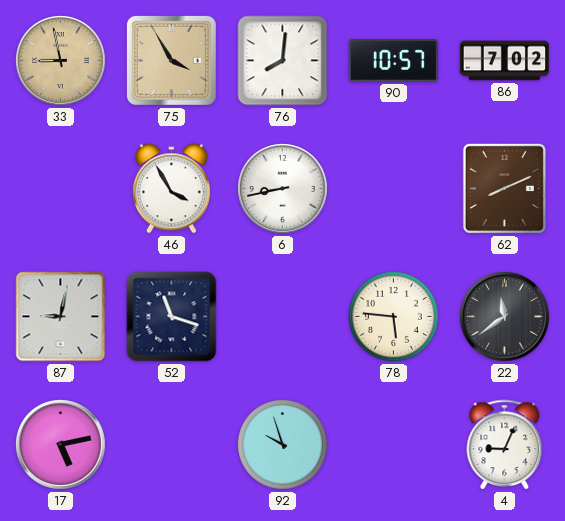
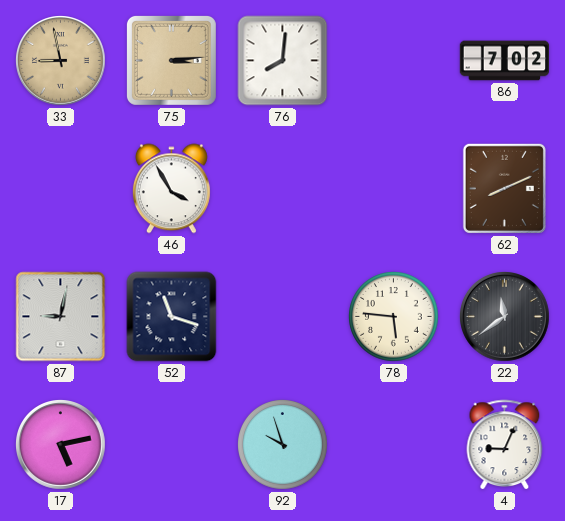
75: 3:55 -> 3:14
90: 10:57 -> none
6: 8:43 -> none
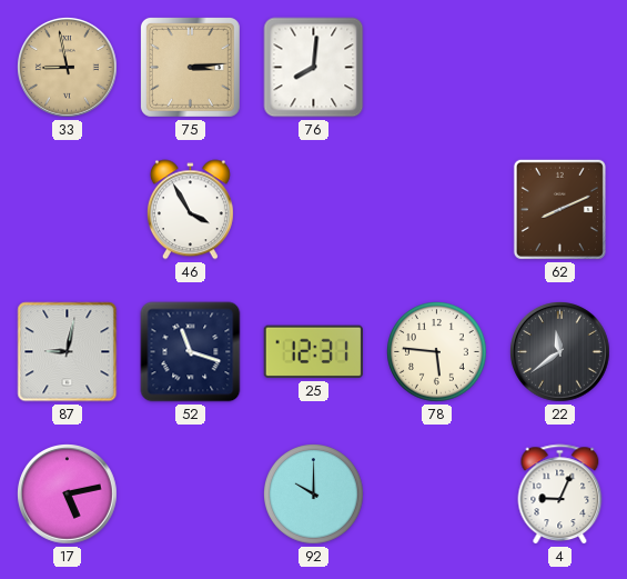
86: 7:02 -> none
25: none -> 12:31
92: 9:57 -> 10:00
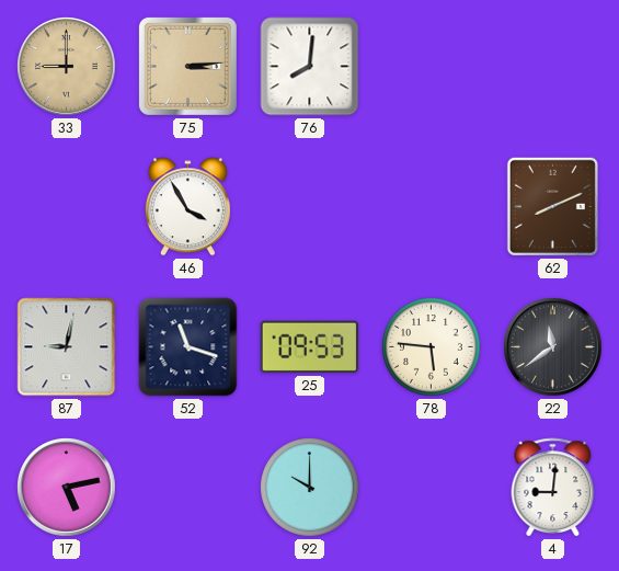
33: 8:58 -> 9:00
25: 12:31 -> 09:53
4: 9:04 -> 9:01
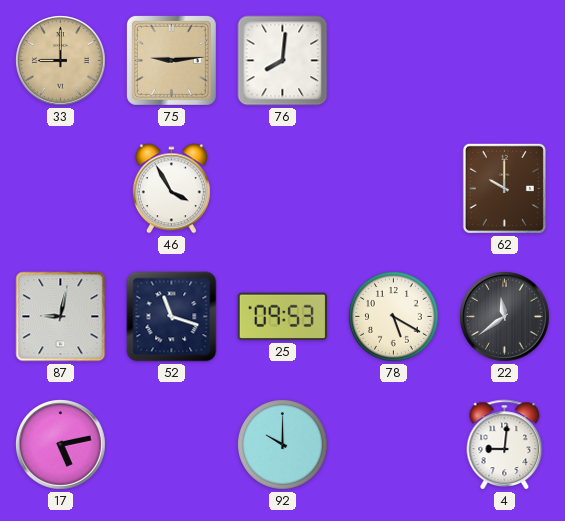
75: 3:14 -> 9:14
62: 8:11 -> 10:00
78: 5:46 -> 5:20
